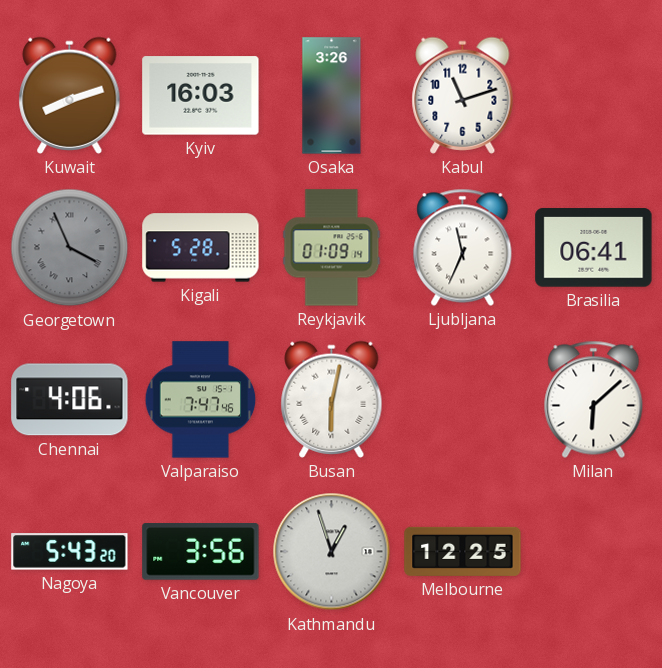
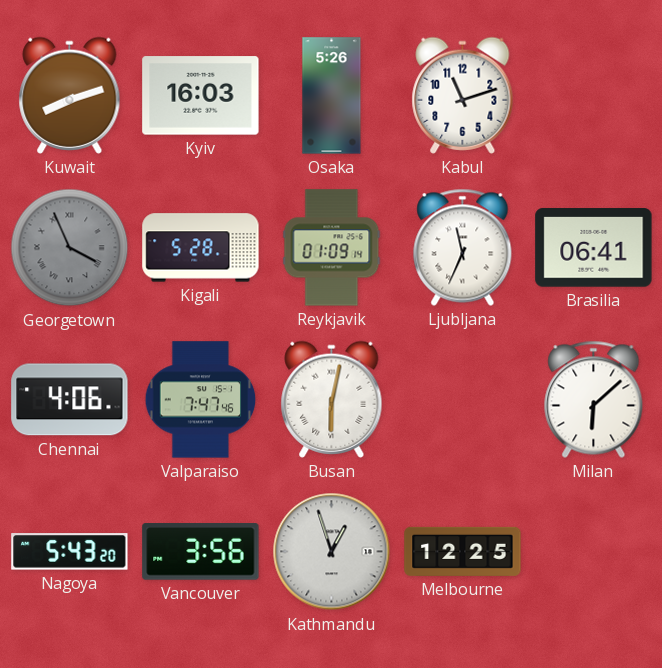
Osaka: 3:26 -> 5:26
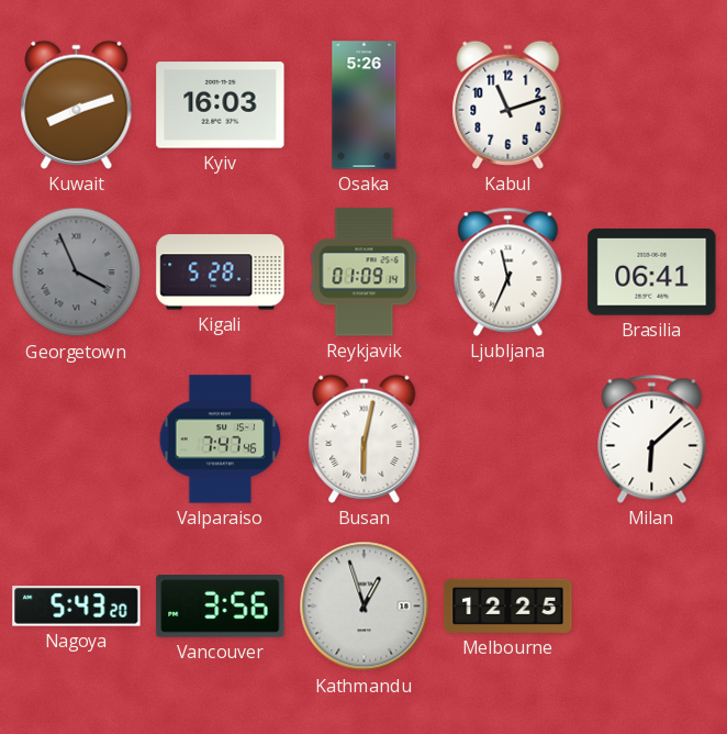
Chennai: 4:06 -> none
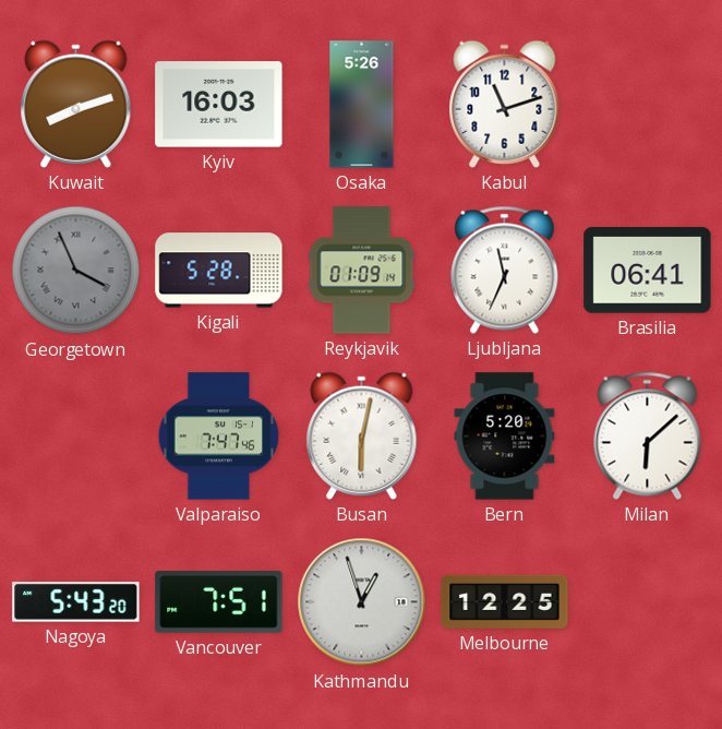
Bern: none -> 5:20
Vancouver: 3:56 -> 7:51
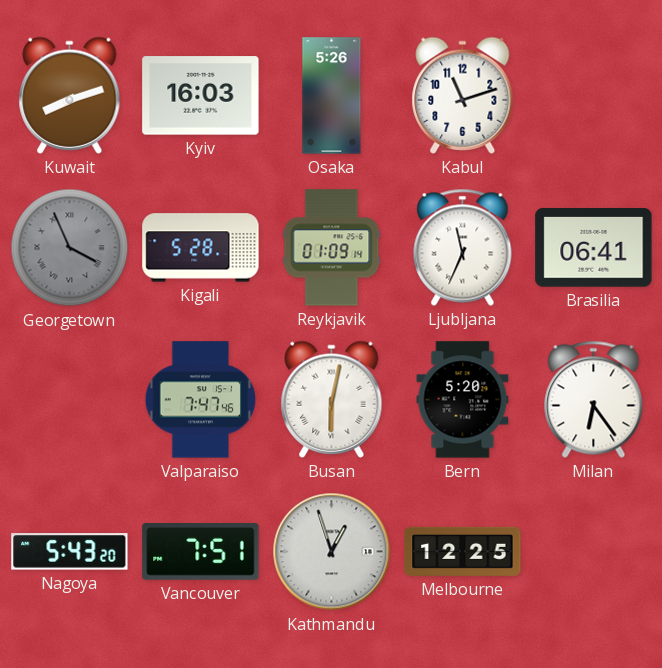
Milan: 6:08 -> 6:24
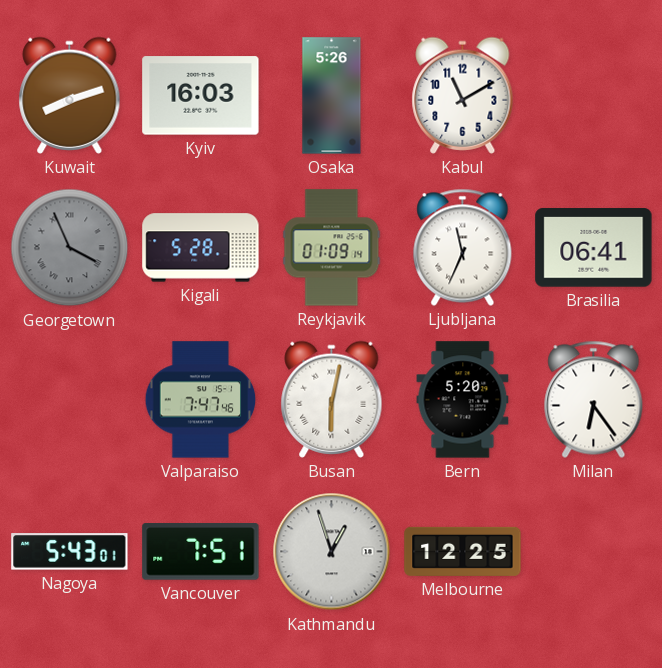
Kabul: 11:12 -> 11:10
Nagoya: 5:43:20 -> 5:43:01
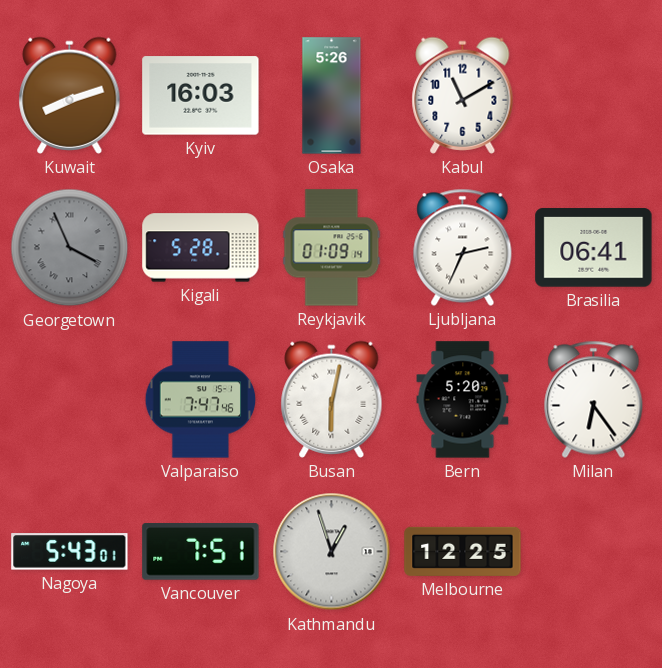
Ljubljana: 11:34 -> 2:34
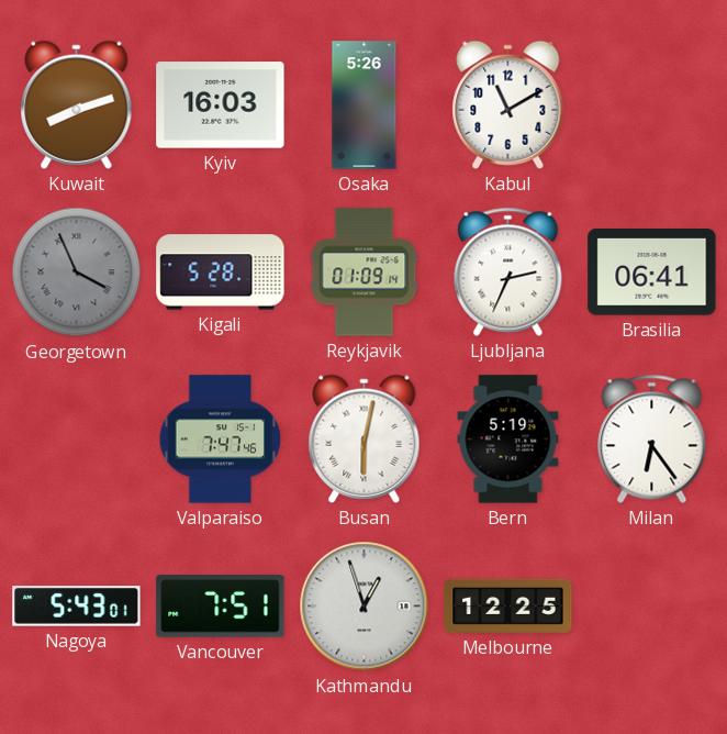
Bern: 5:20 -> 5:19
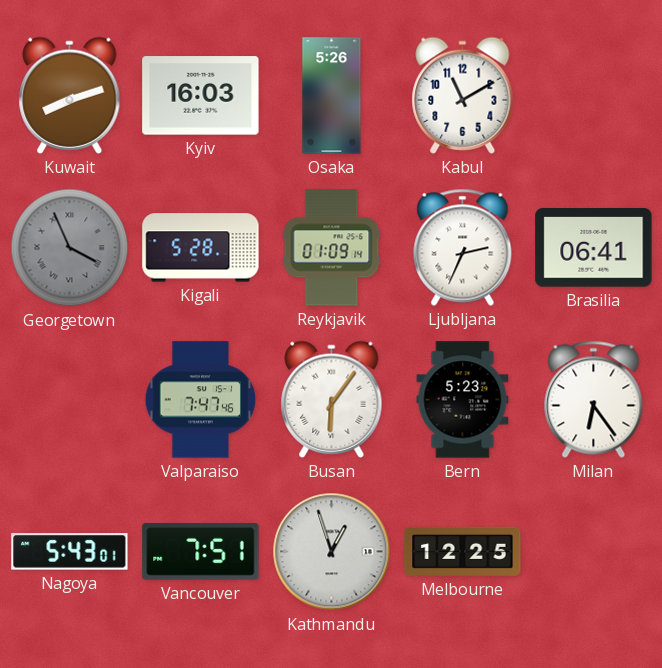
Busan: 6:02 -> 6:06
Bern: 5:19 -> 5:23
